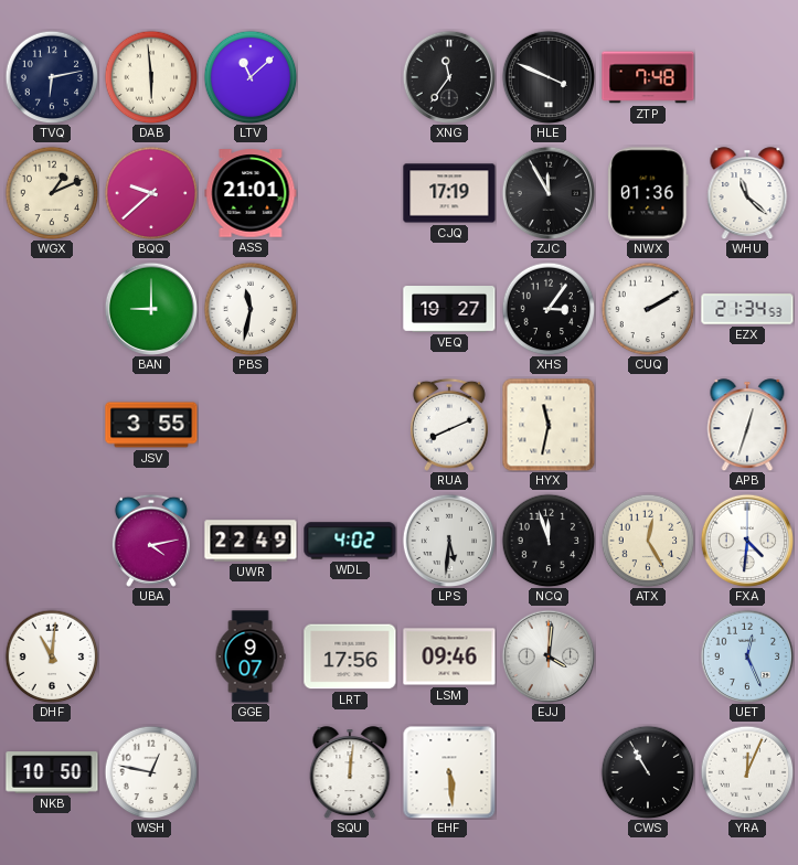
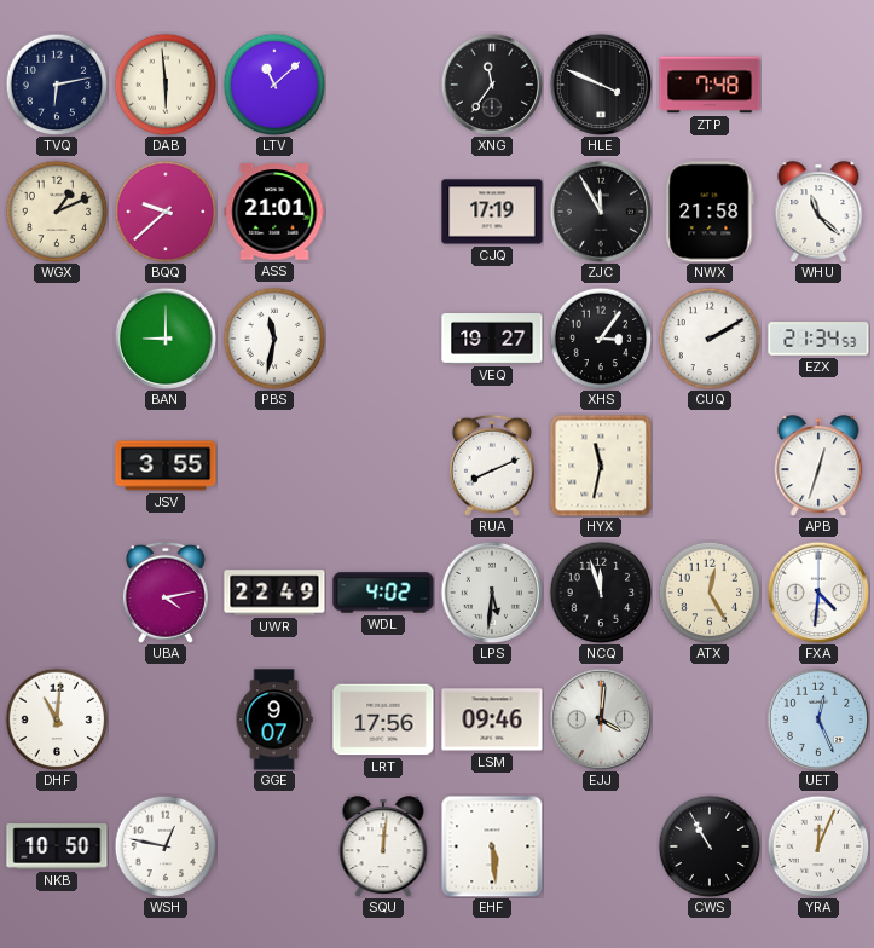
NWX: 01:36 -> 21:58
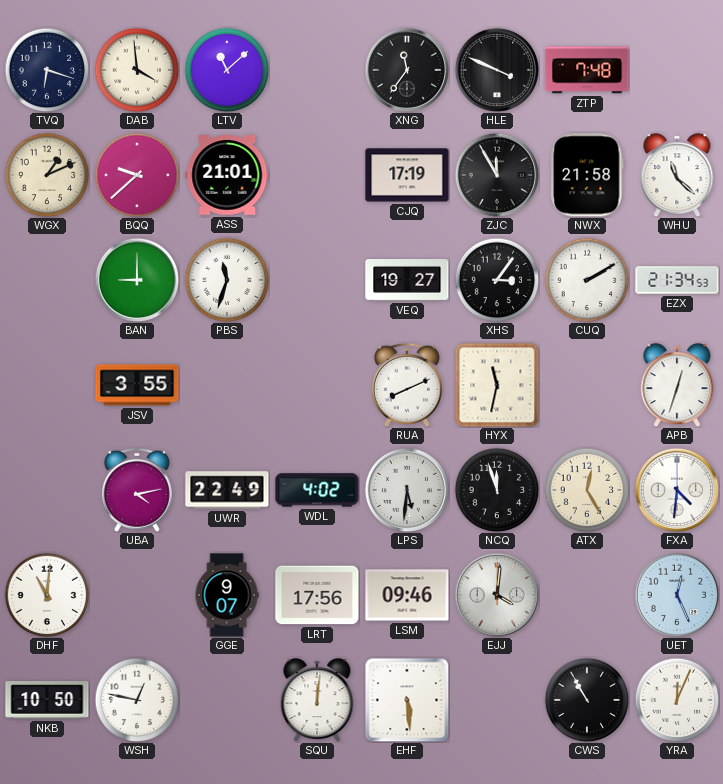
TVQ: 6:13 -> 6:18
DAB: 5:59 -> 3:59
PBS: 11:32 -> 11:33
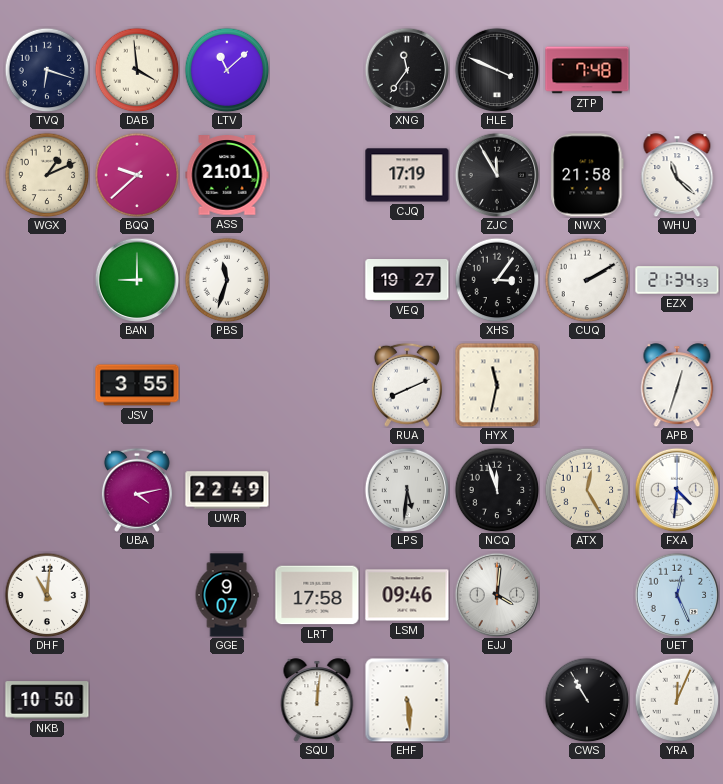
WDL: 4:02 -> none
LRT: 17:56 -> 17:58
WSH: 12:47 -> none
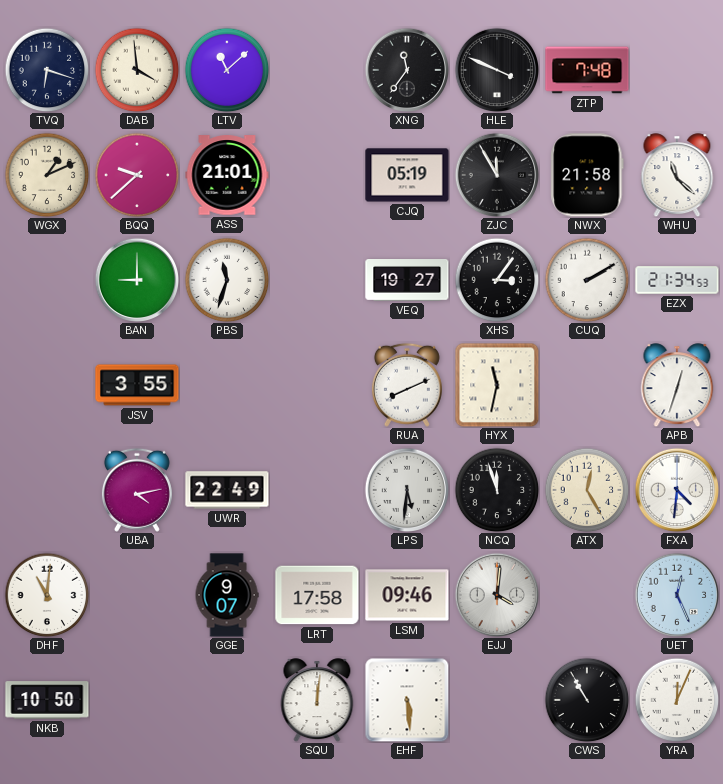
CJQ: 17:19 -> 05:19
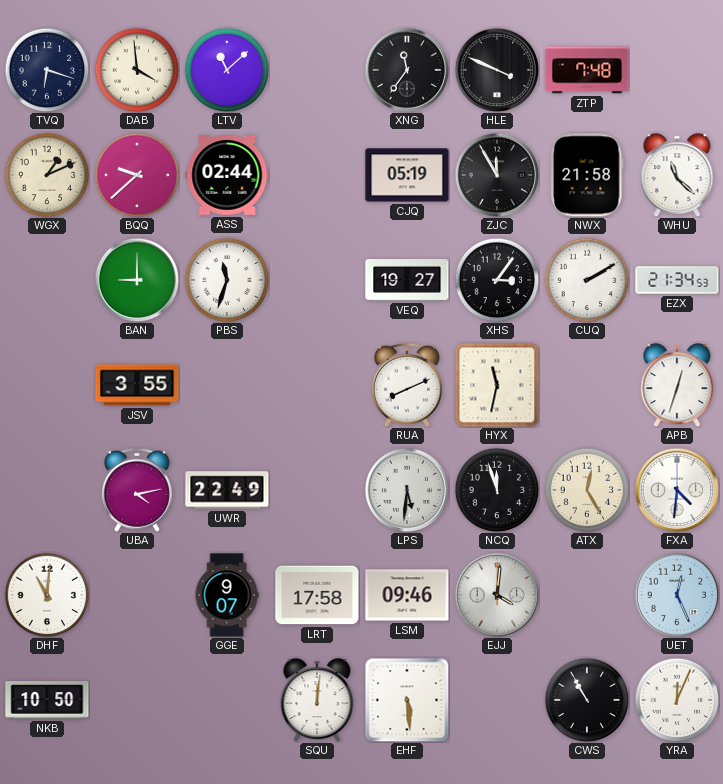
ASS: 21:01 -> 02:44
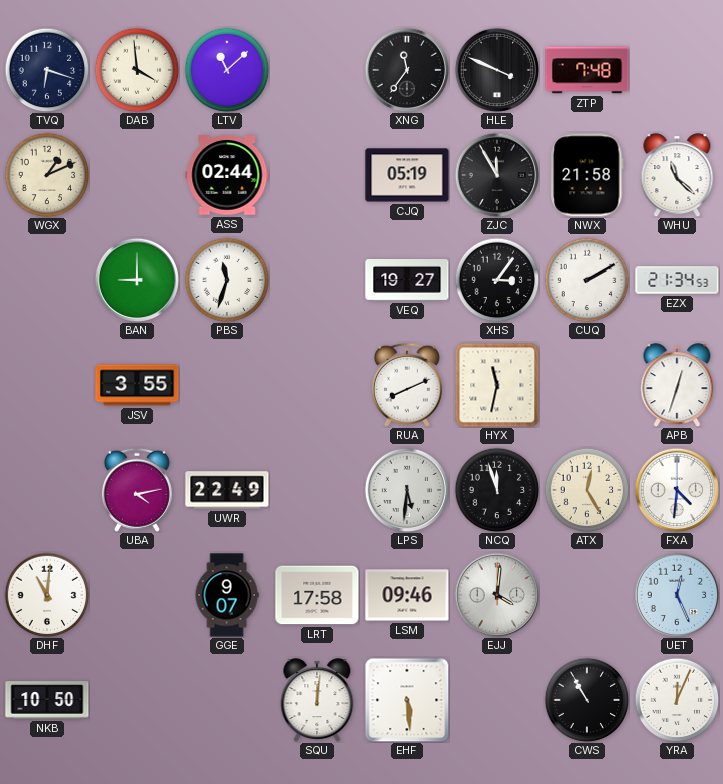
BQQ: 9:38 -> none
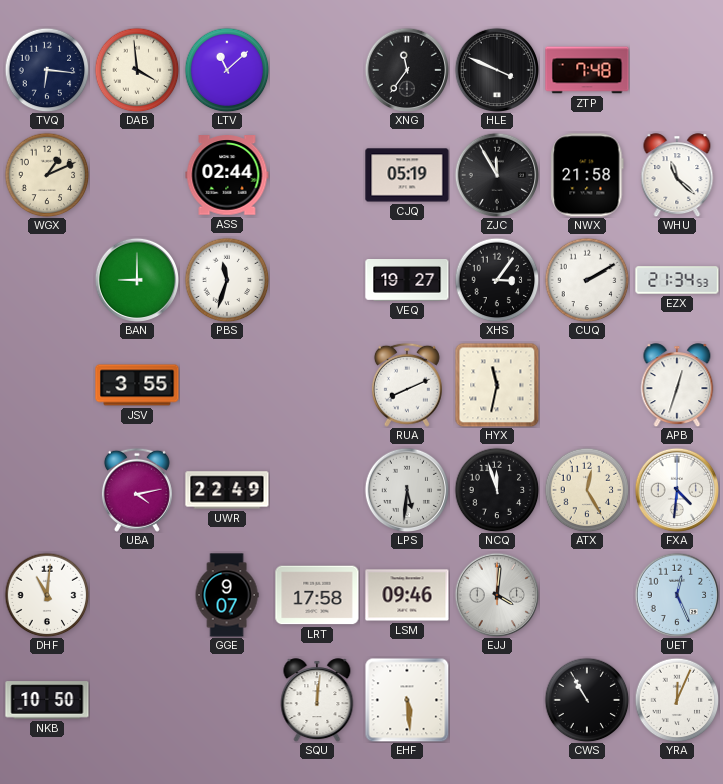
TVQ: 6:18 -> 6:16
